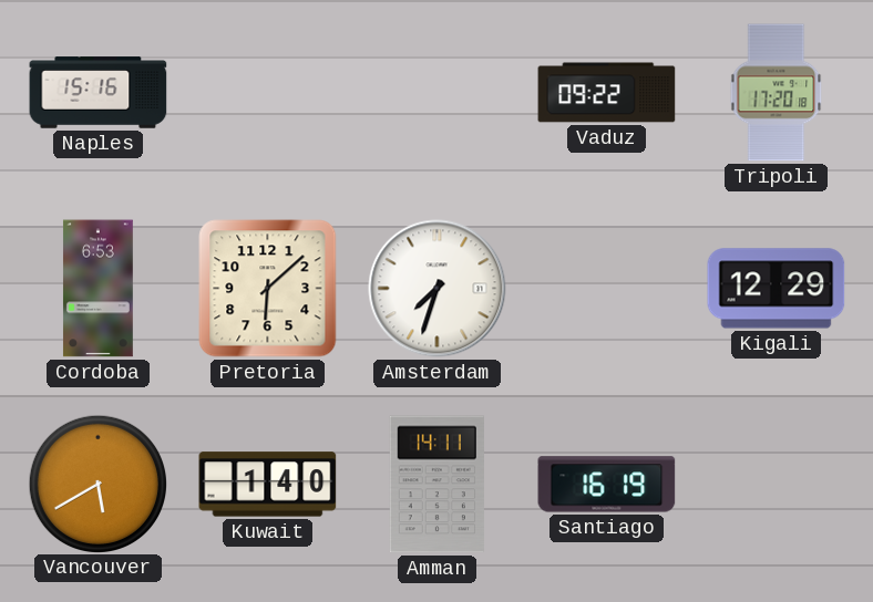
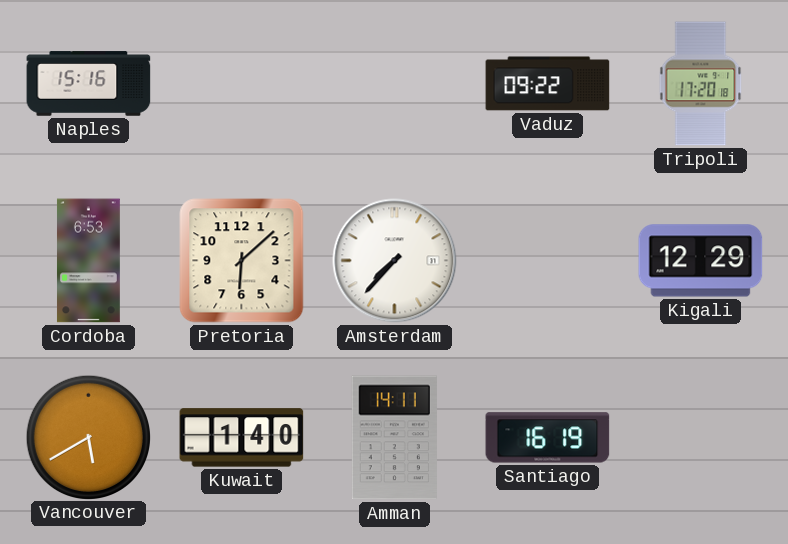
Amsterdam: 7:33 -> 7:37
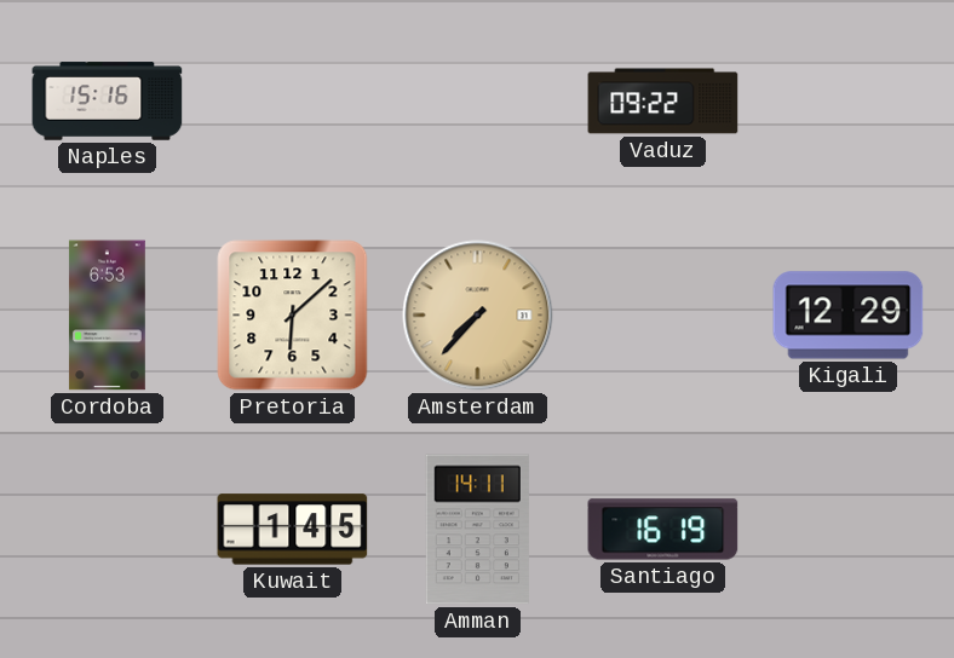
Tripoli: 17:20 -> none
Amsterdam dial: white -> champagne
Vancouver: 5:40 -> none
Kuwait: 1:40 -> 1:45
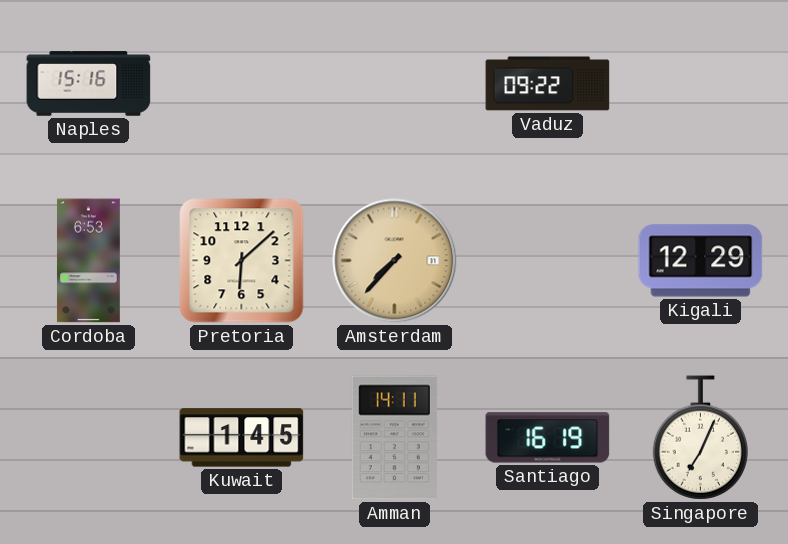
Singapore: none -> 7:04
